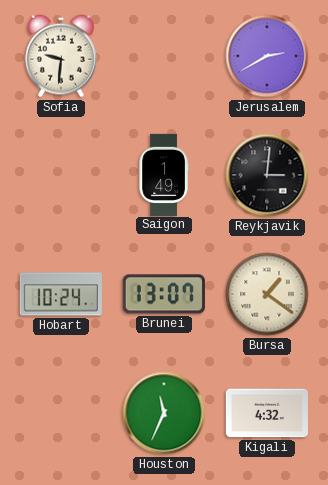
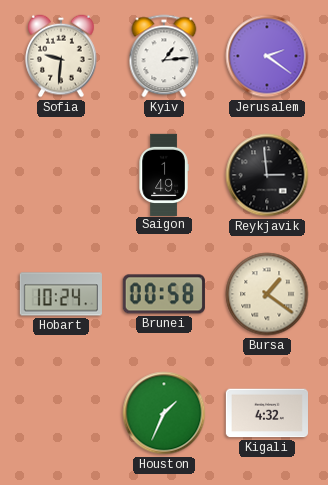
Kyiv: none -> 1:14
Jerusalem: 2:40 -> 2:21
Reykjavik: 3:01 -> 2:59
Brunei: 13:07 -> 00:58
Houston: 11:34 -> 1:34
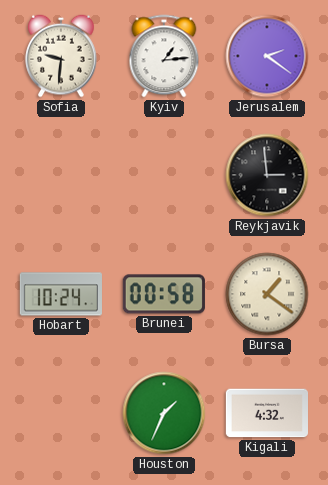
Saigon: 1:49 -> none
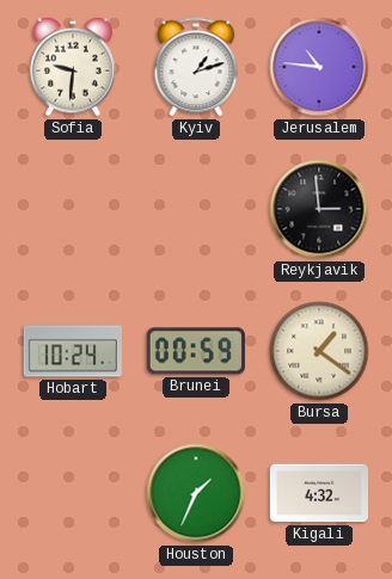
Kyiv: 1:14 -> 1:12
Jerusalem: 2:21 -> 10:46
Brunei: 00:58 -> 00:59
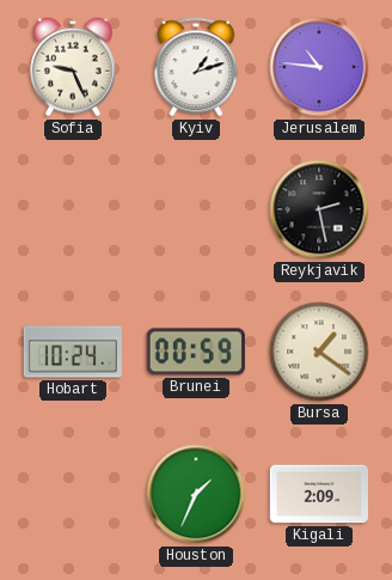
Sofia: 9:31 -> 9:26
Reykjavik: 2:59 -> 2:28
Kigali: 4:32 -> 2:09
